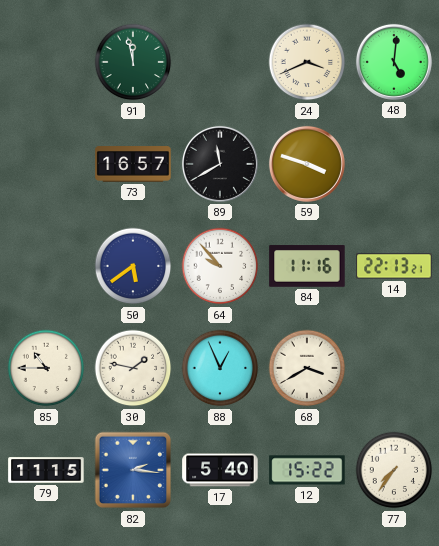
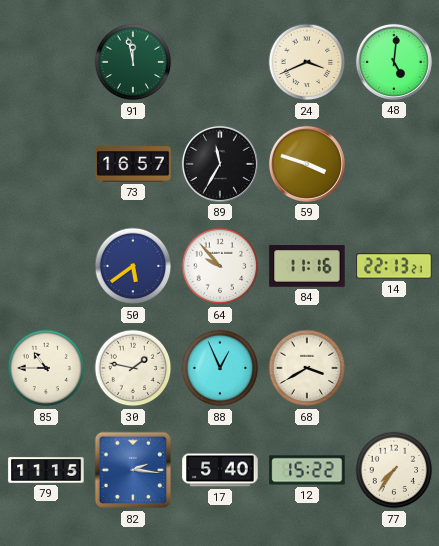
89: 11:40 -> 11:35
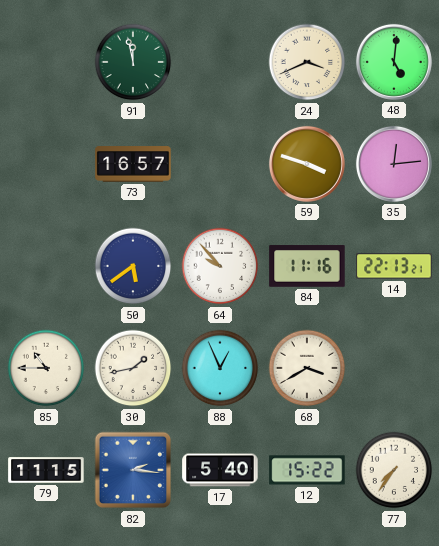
89: 11:35 -> none
35: none -> 12:14
30: 1:47 -> 1:43
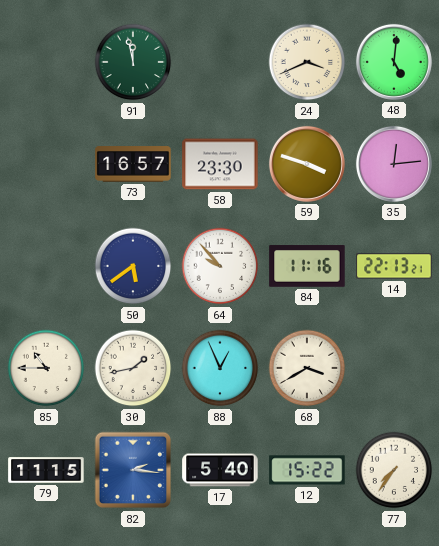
58: none -> 23:30
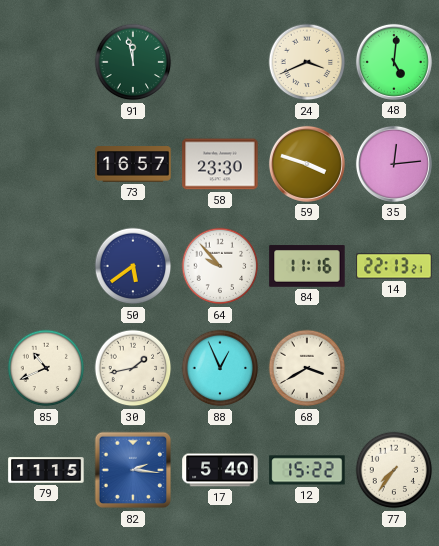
85: 10:45 -> 10:41
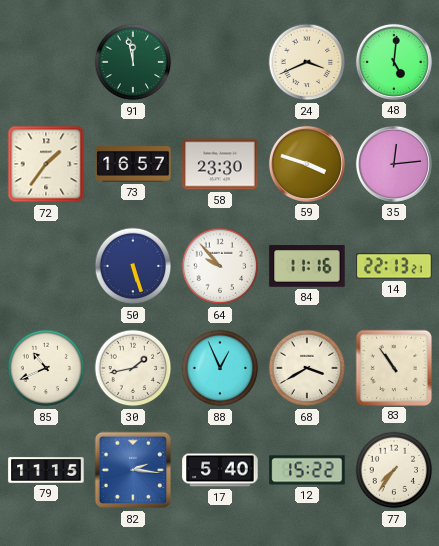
72: none -> 1:36
50: 5:39 -> 5:27
83: none -> 10:54
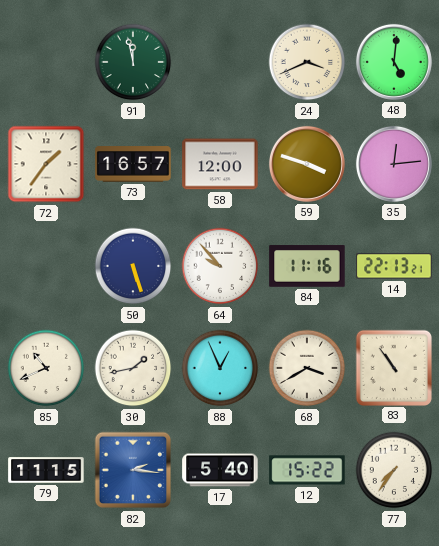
58: 23:30 -> 12:00
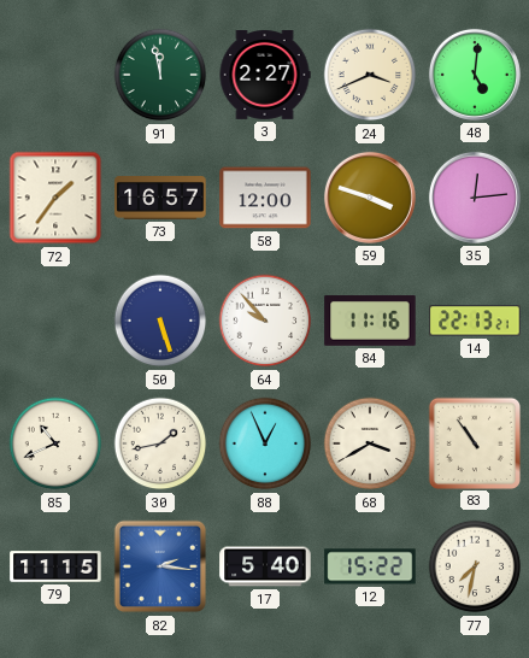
3: none -> 2:27
77: 7:36 -> 7:32
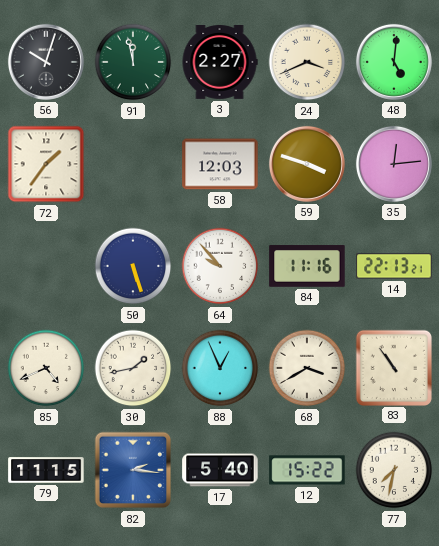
56: none -> 10:03
73: 16:57 -> none
58: 12:00 -> 12:03
85: 10:41 -> 4:41
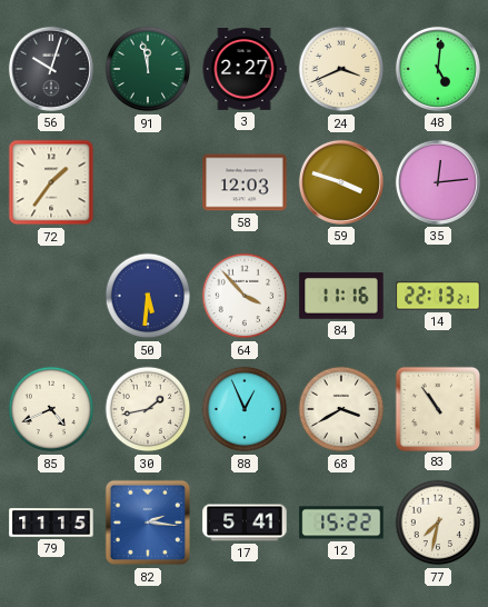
50: 5:27 -> 5:31
64: 9:53 -> 3:53
17: 5:40 -> 5:41
